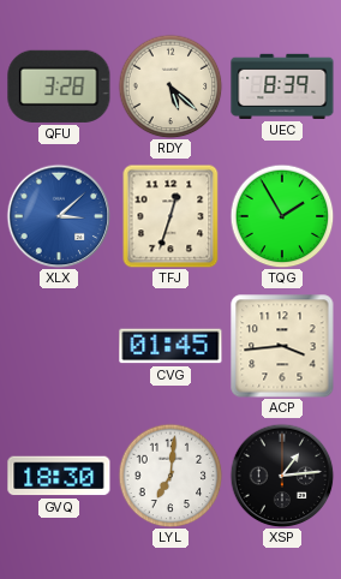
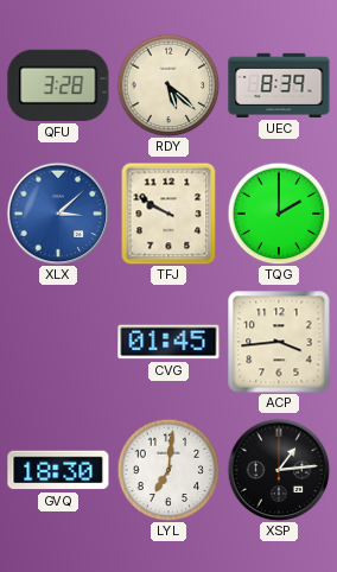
TFJ: 12:33 -> 9:50
TQG: 1:55 -> 2:00
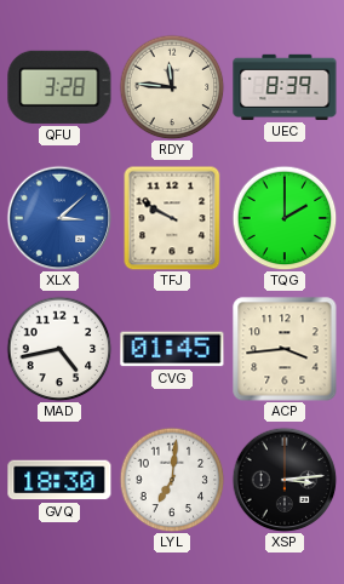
RDY: 5:22 -> 11:46
MAD: none -> 4:43
XSP: 1:14 -> 3:14
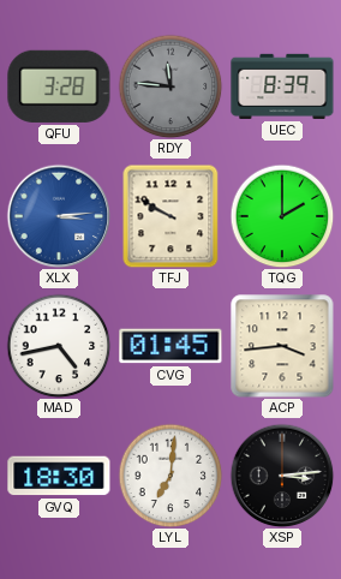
RDY dial: cream -> grey
XLX: 3:08 -> 3:14
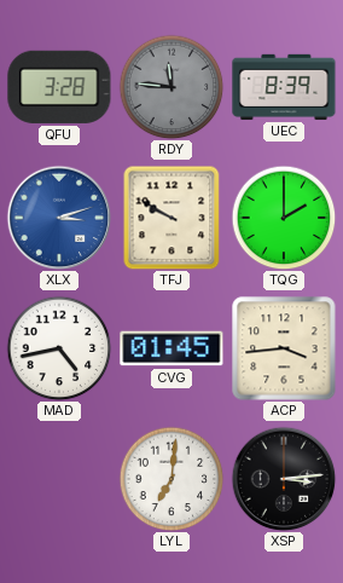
XLX: 3:14 -> 3:12
GVQ: 18:30 -> none
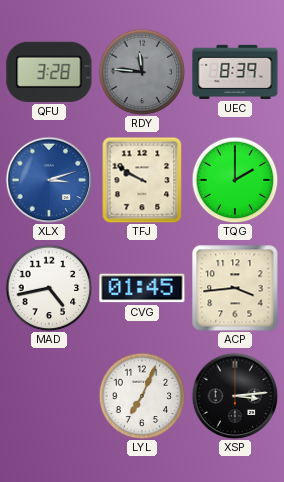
LYL: 7:01 -> 7:04
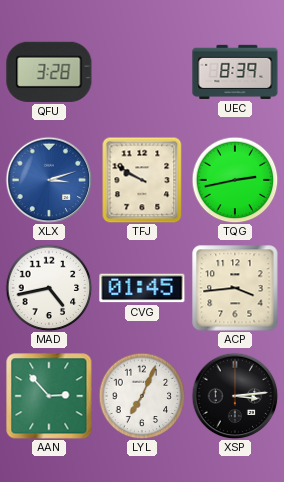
RDY: 11:46 -> none
TQG: 2:00 -> 2:43
AAN: none -> 2:53
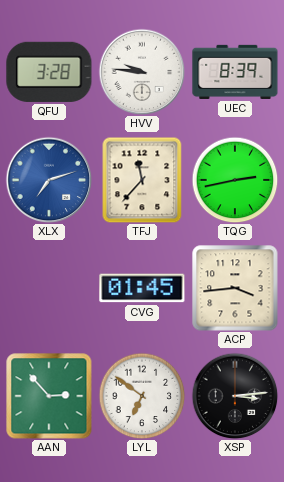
HVV: none -> 9:46
XLX: 3:12 -> 7:12
TFJ: 9:50 -> 11:37
MAD: 4:43 -> none
LYL: 7:04 -> 6:51
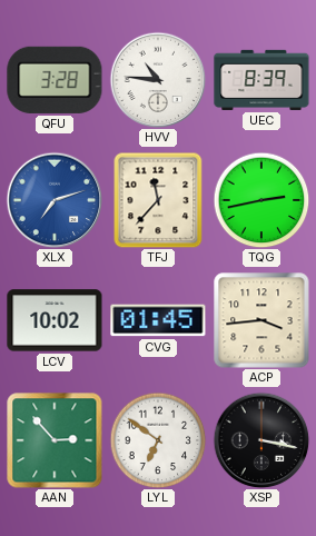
HVV: 9:46 -> 10:46
LCV: none -> 10:02
XSP: 3:14 -> 3:17
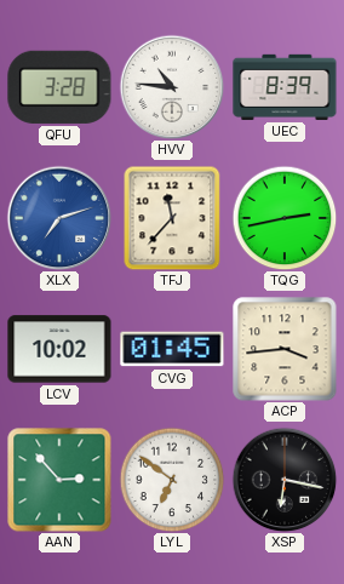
XSP: 3:17 -> 6:17
